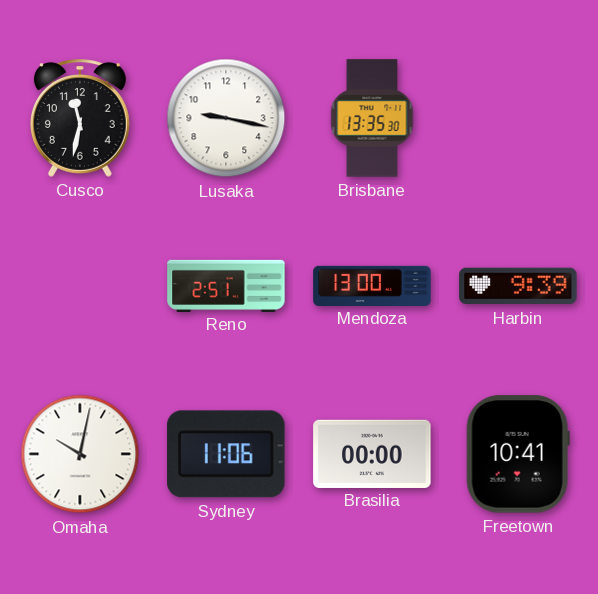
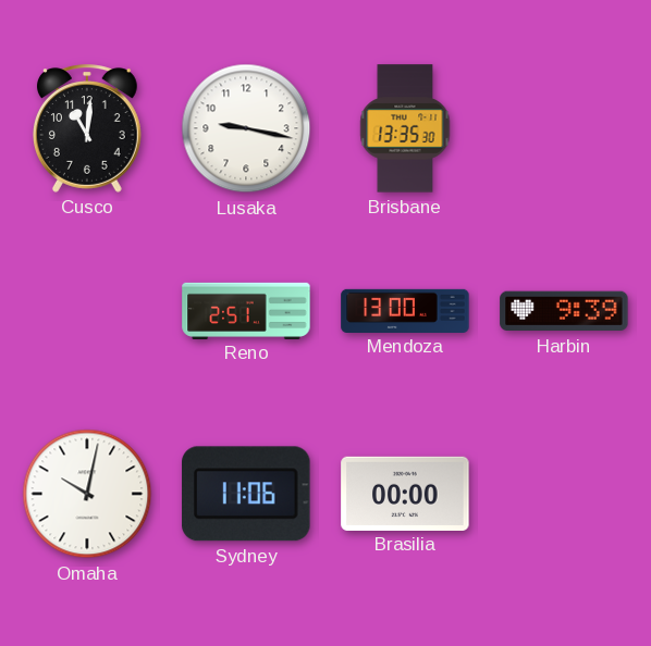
Cusco: 11:32 -> 11:01
Freetown: 10:41 -> none
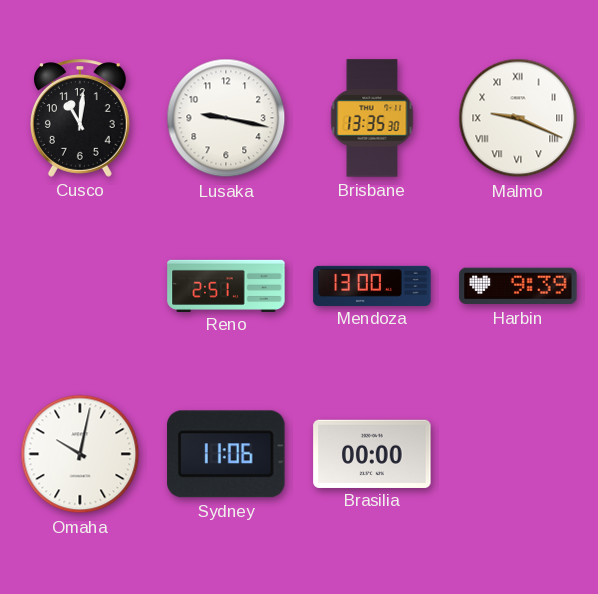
Malmo: none -> 9:19
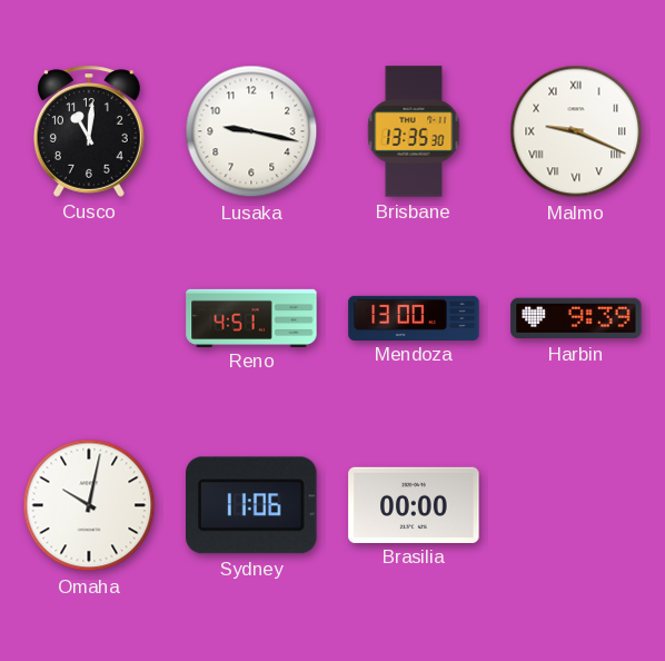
Reno: 2:51 -> 4:51
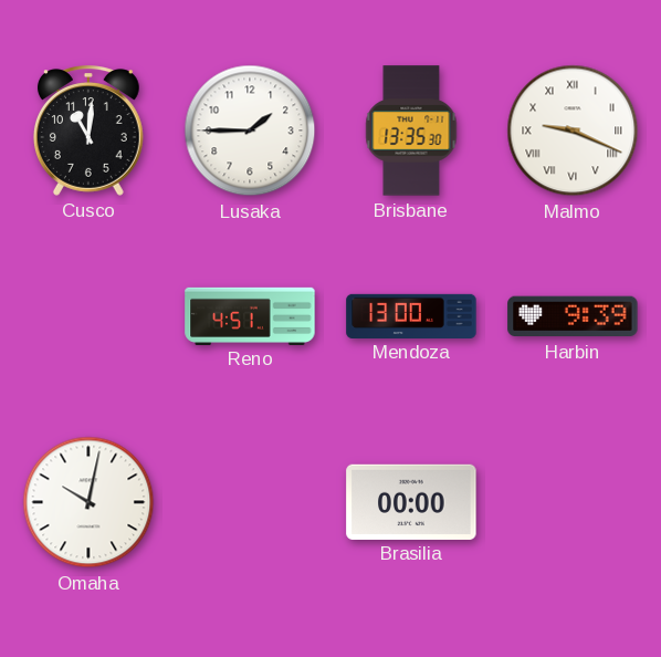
Lusaka: 9:17 -> 1:45
Sydney: 11:06 -> none
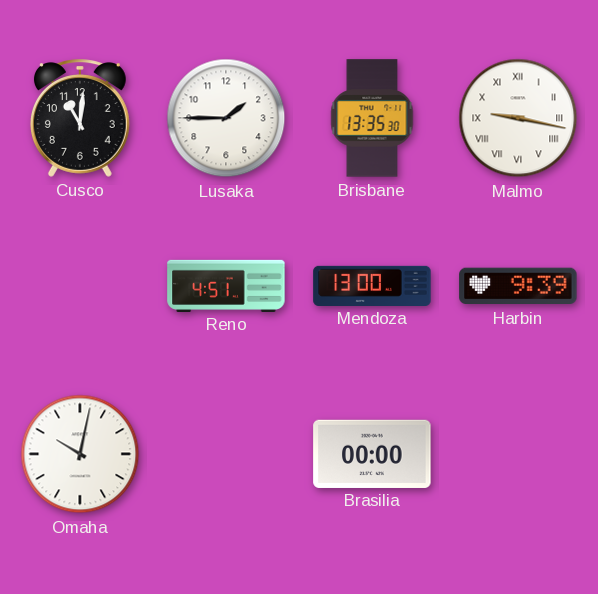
Malmo: 9:19 -> 9:17
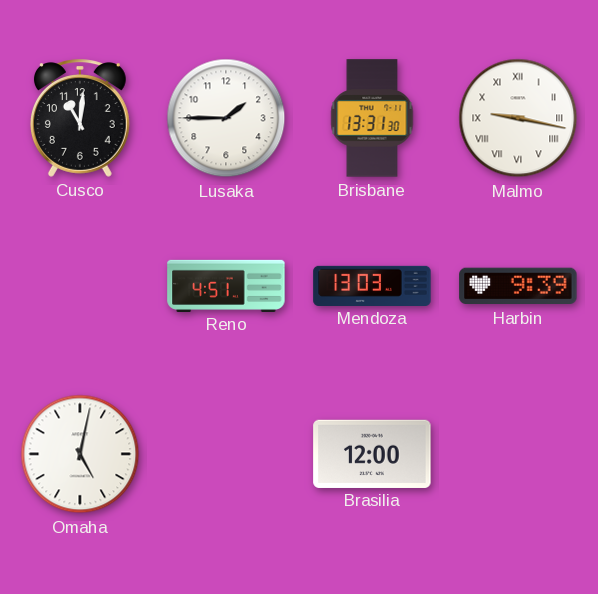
Brisbane: 13:35 -> 13:31
Mendoza: 13:00 -> 13:03
Omaha: 10:02 -> 5:02
Brasilia: 00:00 -> 12:00
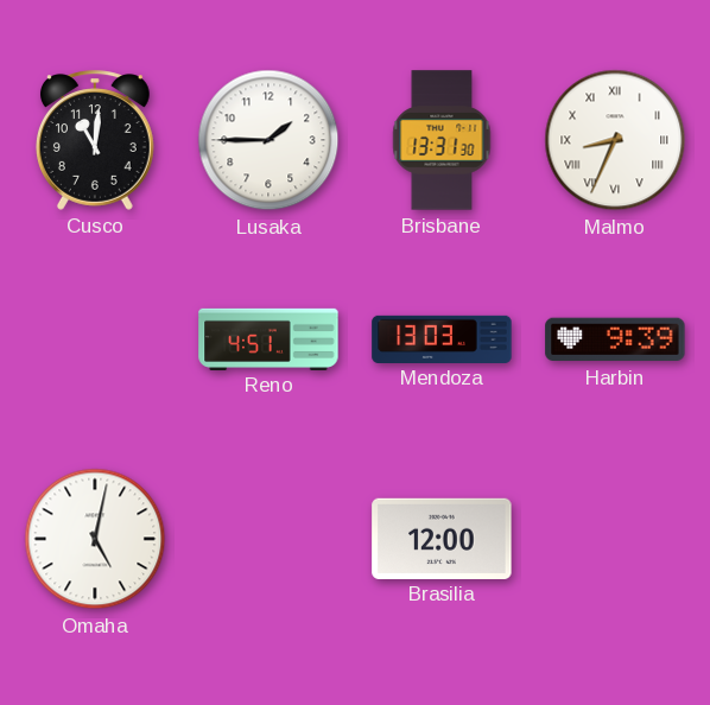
Malmo: 9:17 -> 8:34
